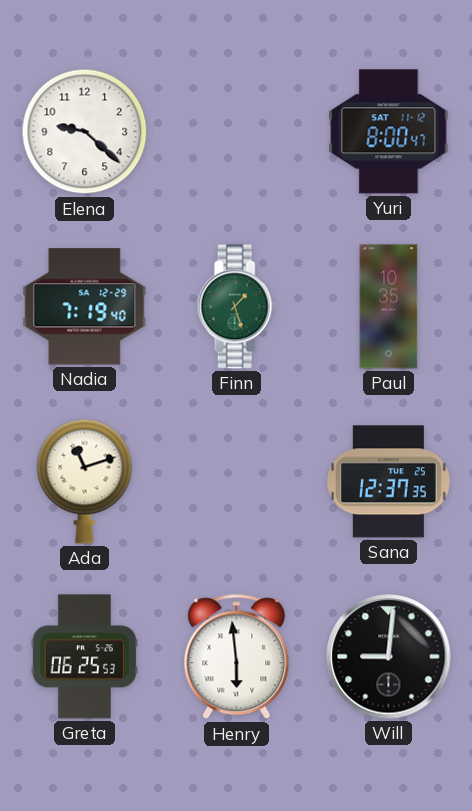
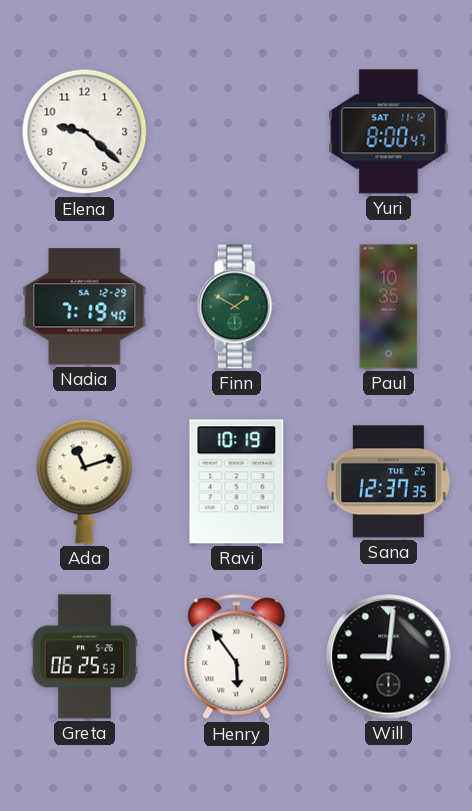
Finn: 1:27 -> 1:50
Ravi: none -> 10:19
Henry: 5:59 -> 5:54
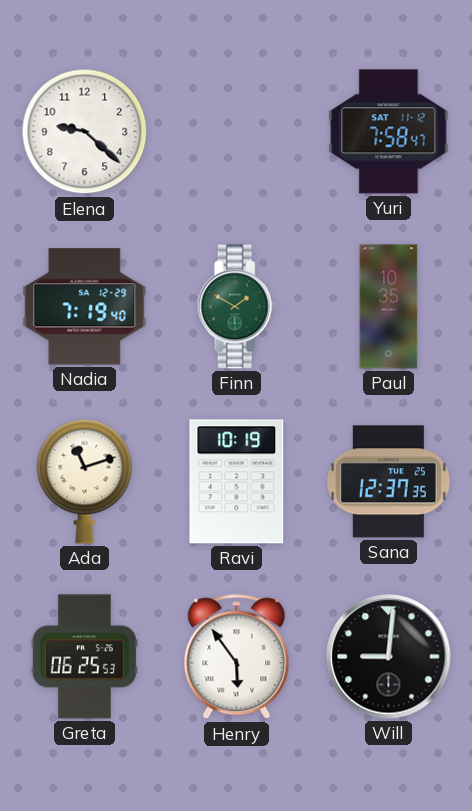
Yuri: 8:00 -> 7:58
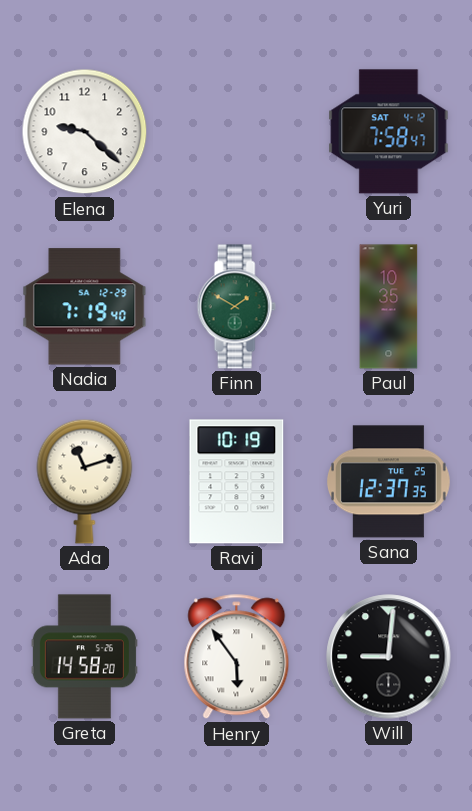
Yuri date: SAT 11-12 -> SAT 4-12
Greta: 06:25 -> 14:58
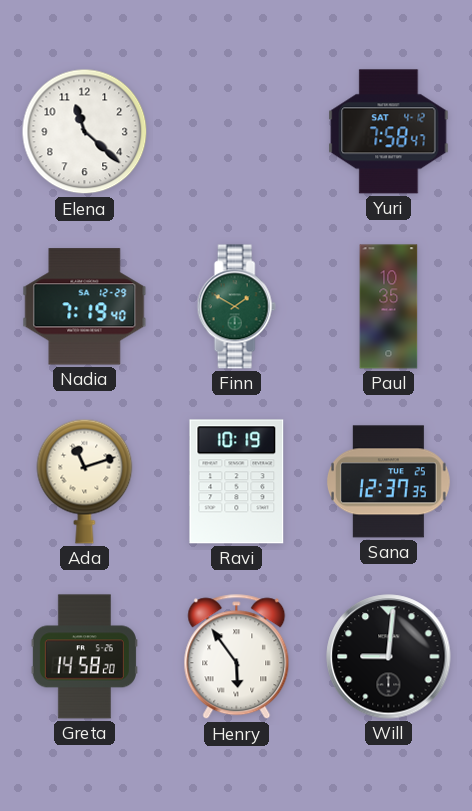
Elena: 9:22 -> 11:22
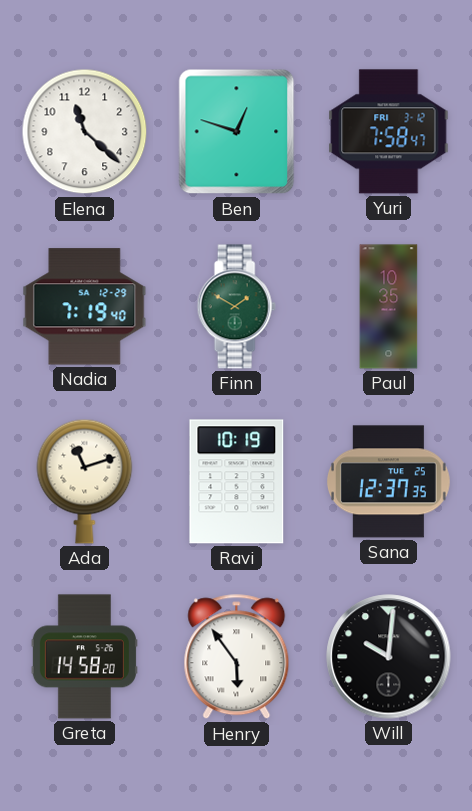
Ben: none -> 12:48
Yuri date: SAT 4-12 -> FRI 3-12
Will: 9:01 -> 10:01
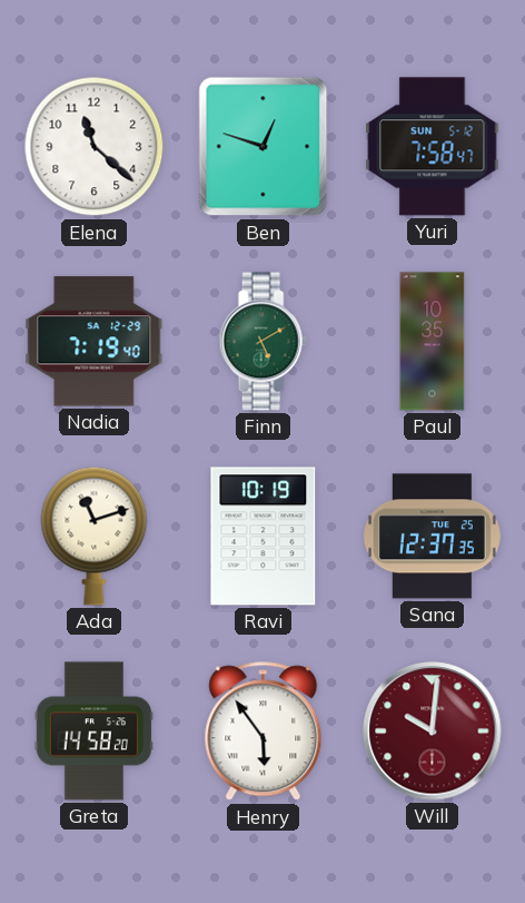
Yuri date: FRI 3-12 -> SUN 5-12
Finn: 1:50 -> 5:10
Will dial: black -> burgundy
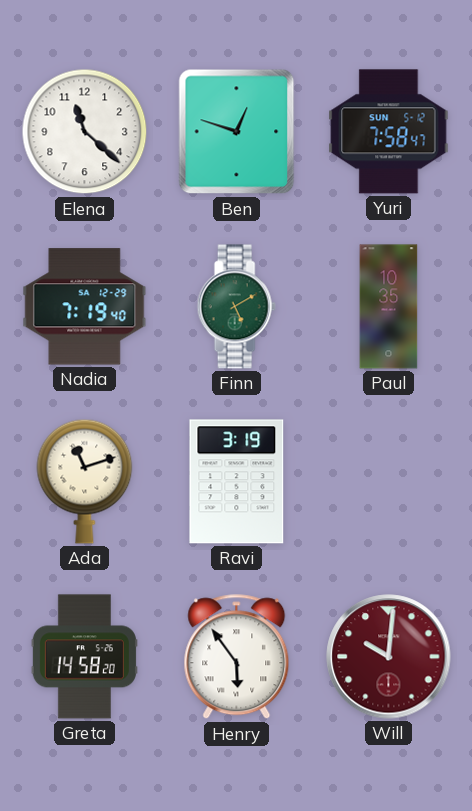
Ravi: 10:19 -> 3:19
Sana: 12:37 -> none
